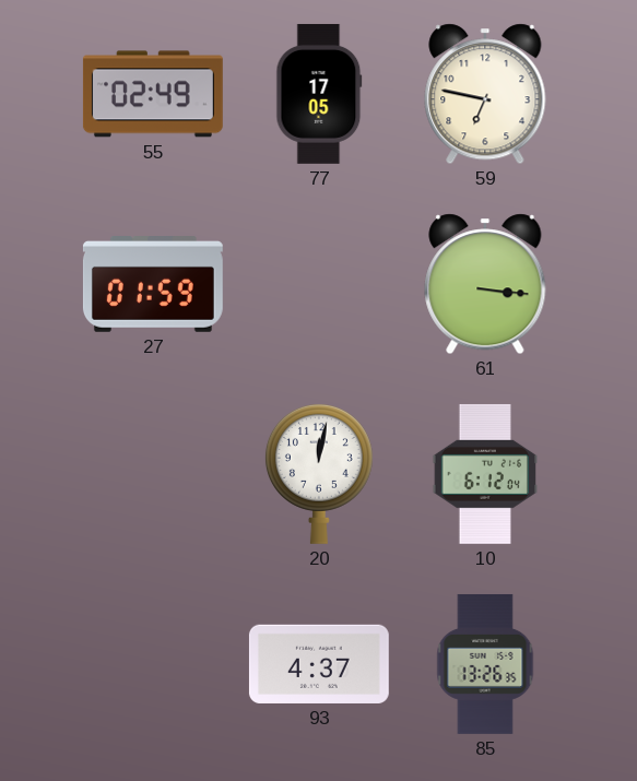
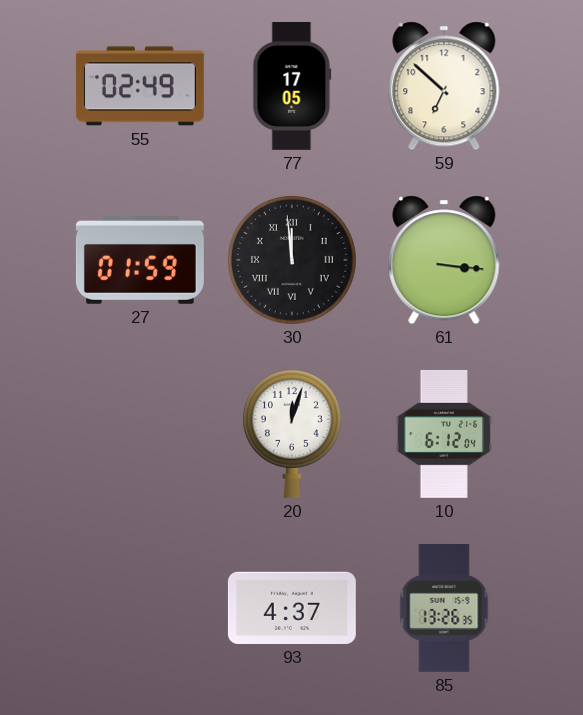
59: 6:47 -> 6:52
30: none -> 11:59
20: 12:02 -> 12:03
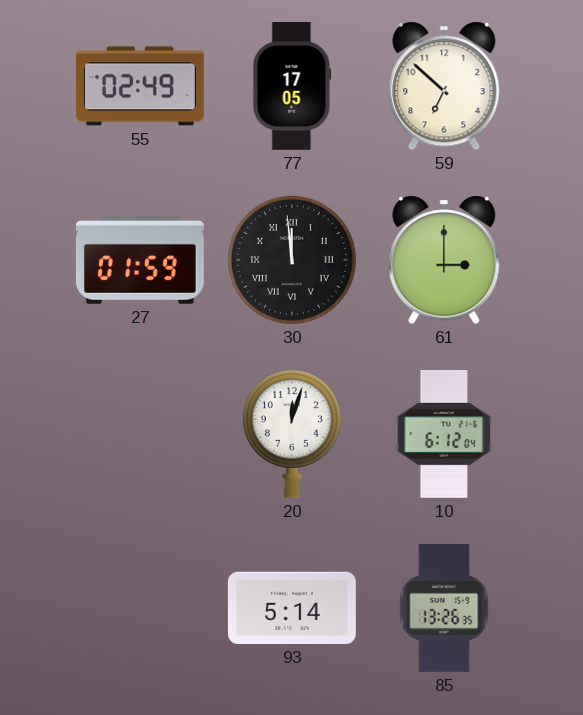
61: 3:16 -> 3:00
93: 4:37 -> 5:14
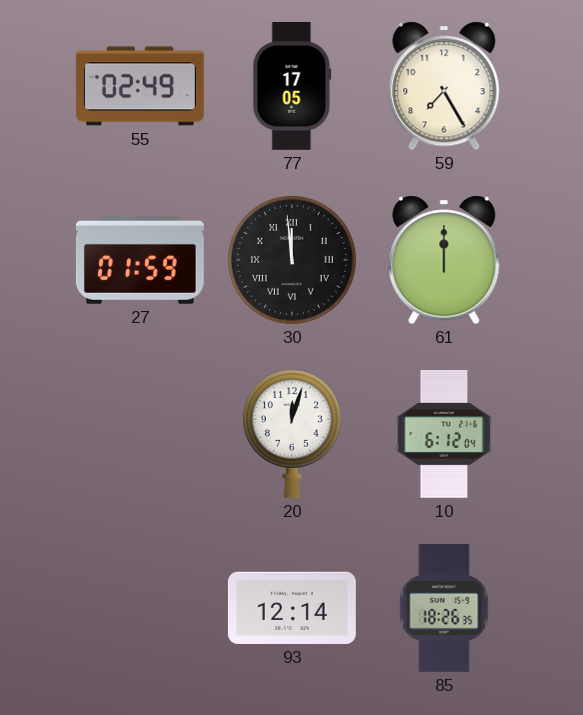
59: 6:52 -> 7:25
61: 3:00 -> 12:00
93: 5:14 -> 12:14
85: 13:26 -> 18:26
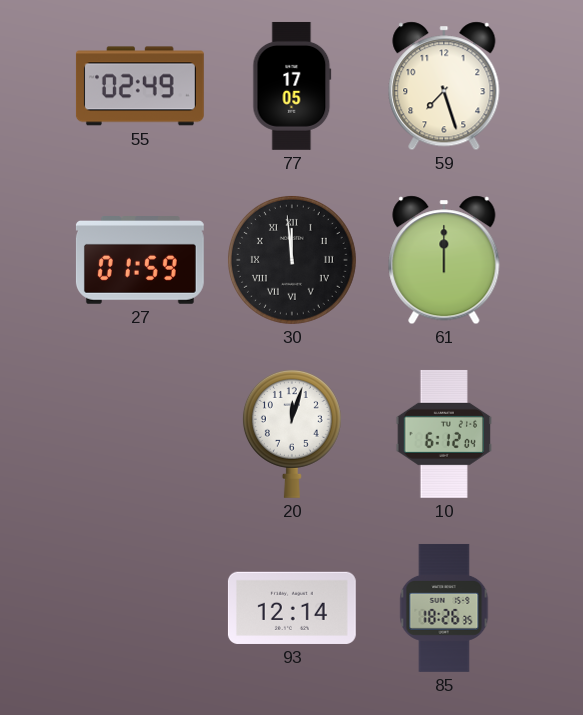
59: 7:25 -> 7:27
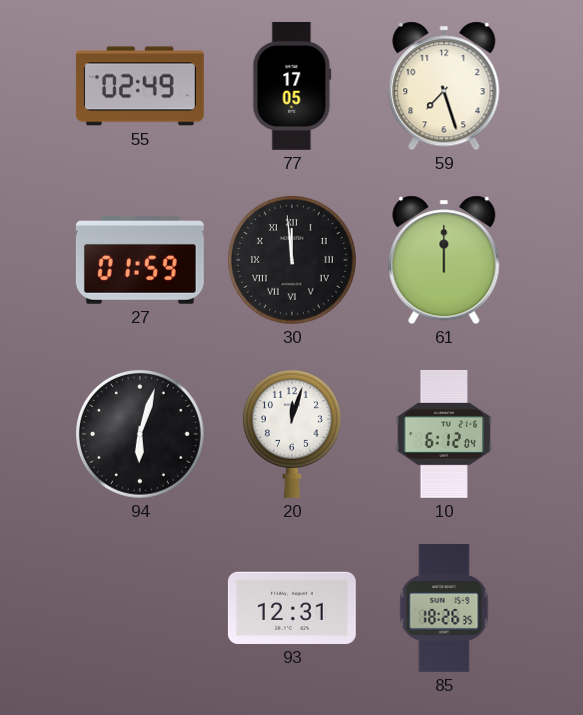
94: none -> 6:03
93: 12:14 -> 12:31
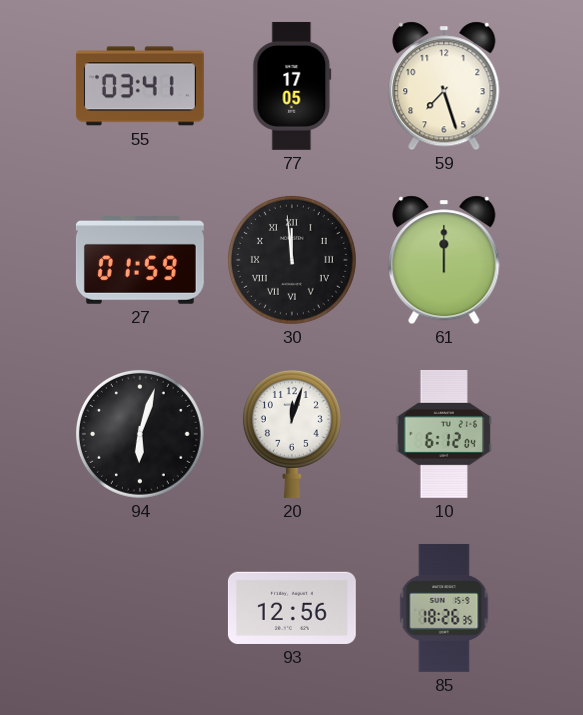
55: 02:49 -> 03:41
93: 12:31 -> 12:56
